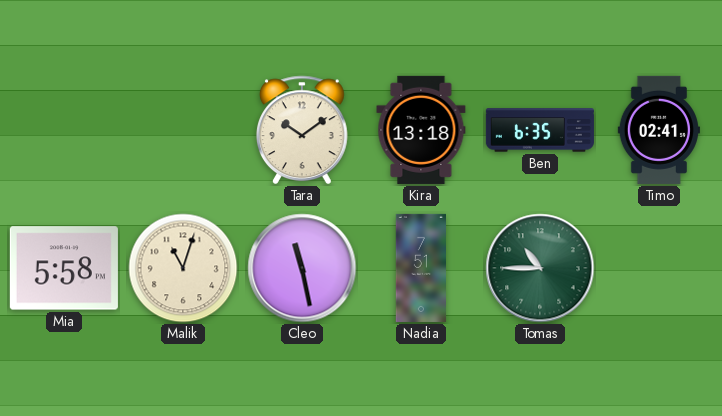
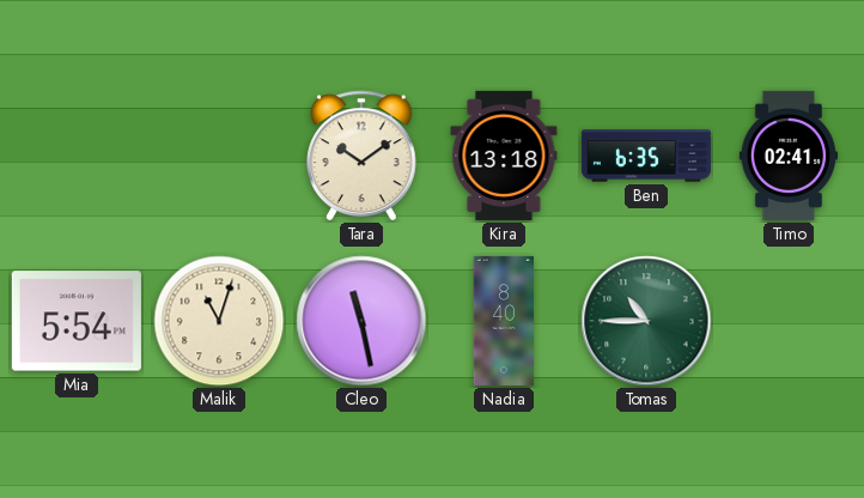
Mia: 5:58 -> 5:54
Nadia: 7:51 -> 8:40
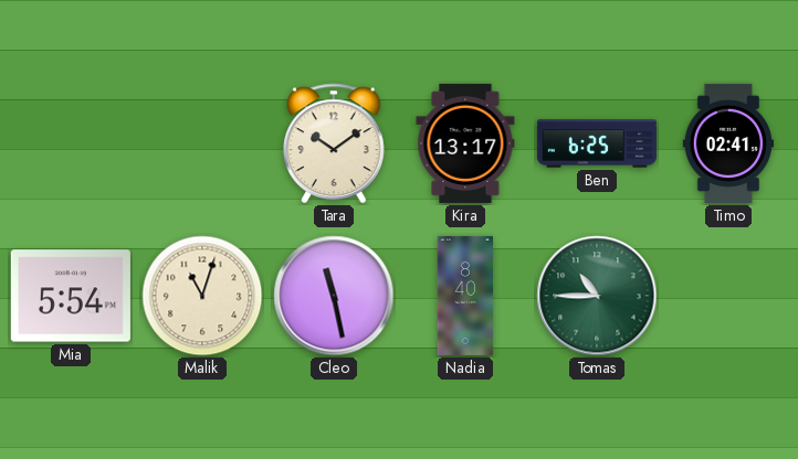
Kira: 13:18 -> 13:17
Ben: 6:35 -> 6:25
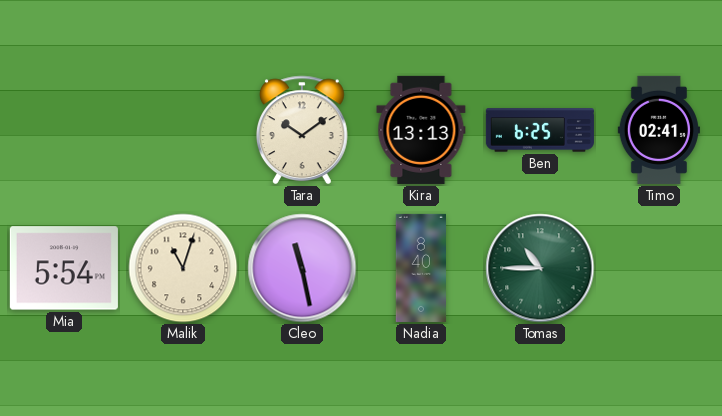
Kira: 13:17 -> 13:13
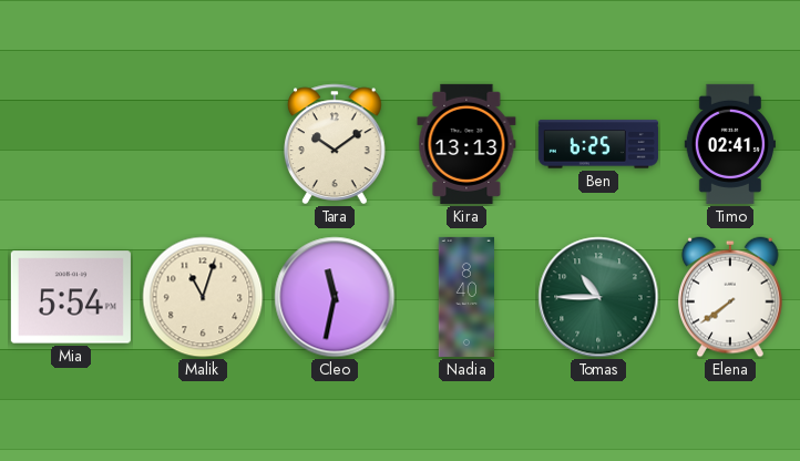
Cleo: 11:28 -> 11:32
Elena: none -> 7:39
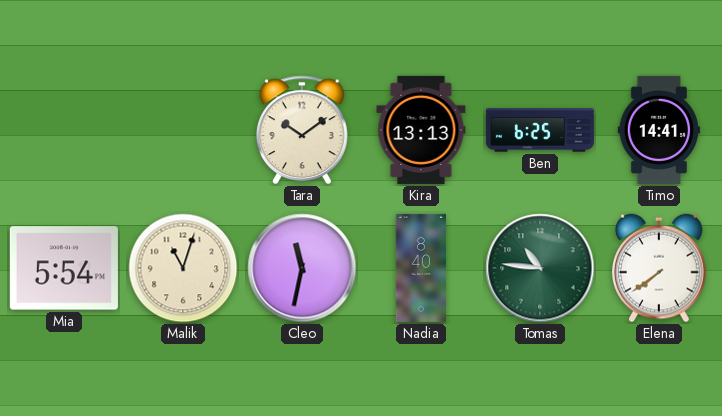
Timo: 02:41 -> 14:41
Tomas: 10:45 -> 10:46
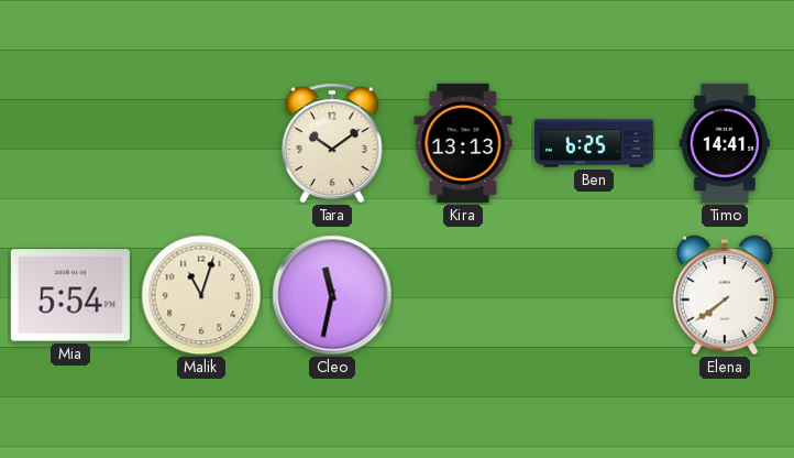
Nadia: 8:40 -> none
Tomas: 10:46 -> none
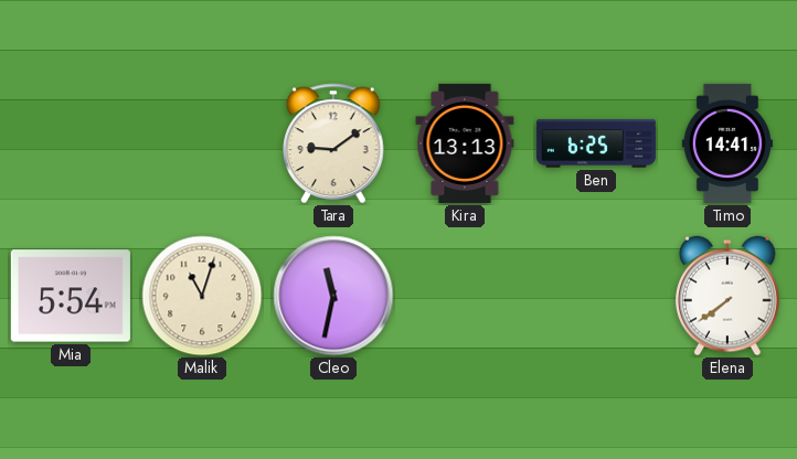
Tara: 10:09 -> 9:09
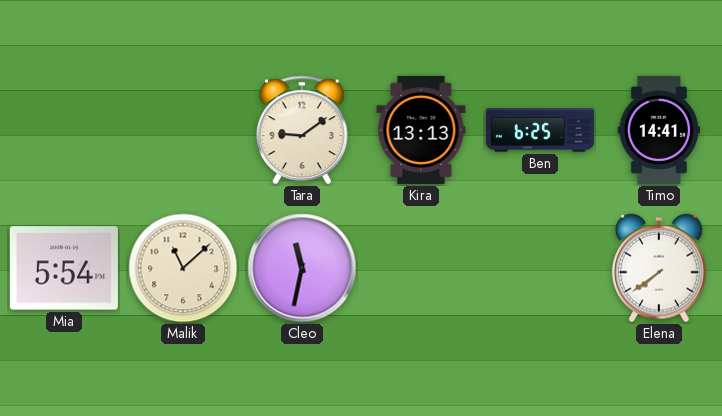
Malik: 11:03 -> 11:08
